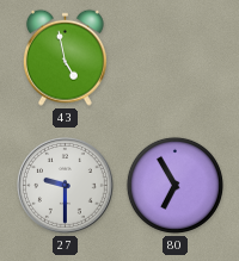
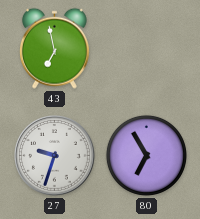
43: 4:58 -> 6:58
27: 9:30 -> 9:33
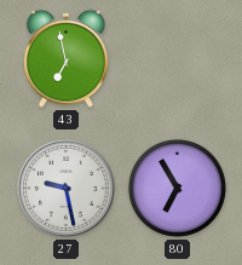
27: 9:33 -> 9:28
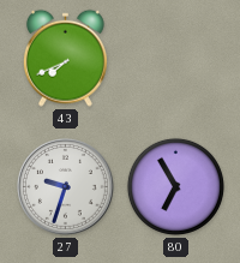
43: 6:58 -> 7:41
27: 9:28 -> 9:33
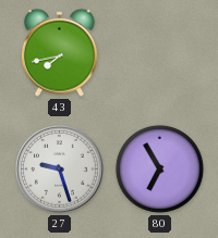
43: 7:41 -> 7:43
27: 9:33 -> 9:27
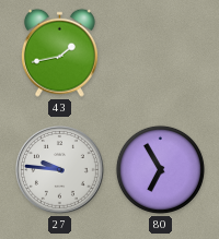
43: 7:43 -> 1:43
27: 9:27 -> 9:46
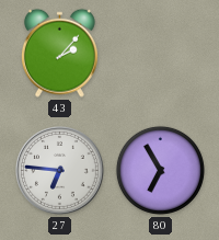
43: 1:43 -> 2:07
27: 9:46 -> 6:46
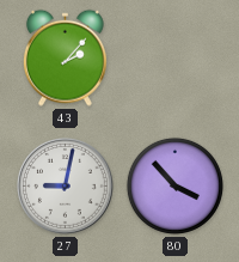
27: 6:46 -> 9:02
80: 6:55 -> 3:53
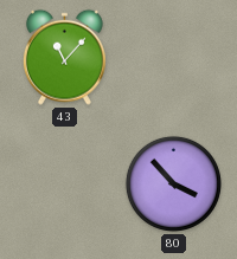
43: 2:07 -> 11:07
27: 9:02 -> none
